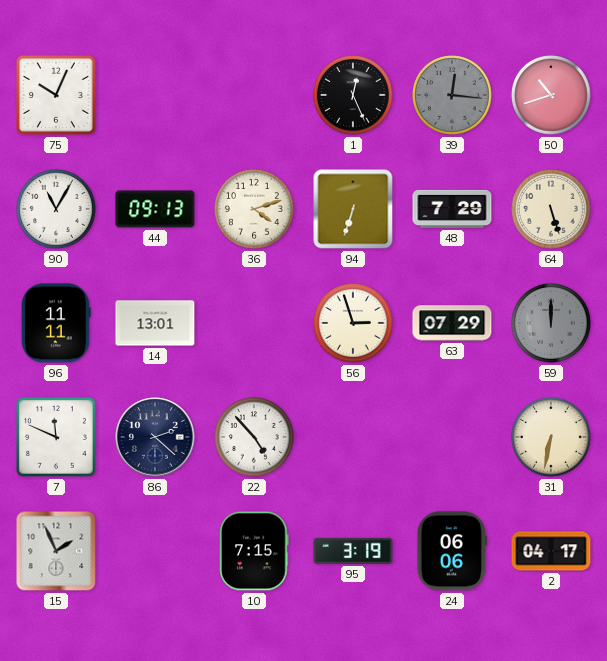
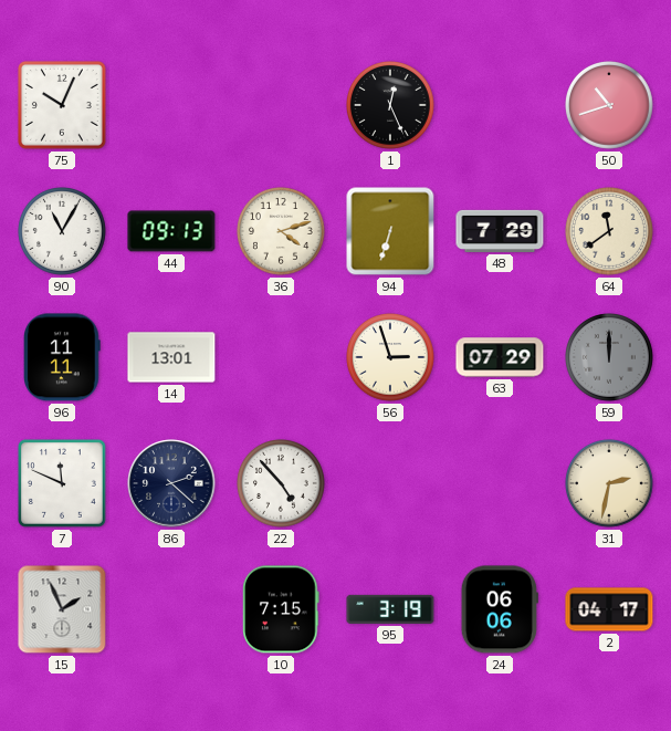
39: 12:16 -> none
64: 5:27 -> 11:39
31: 6:32 -> 2:32
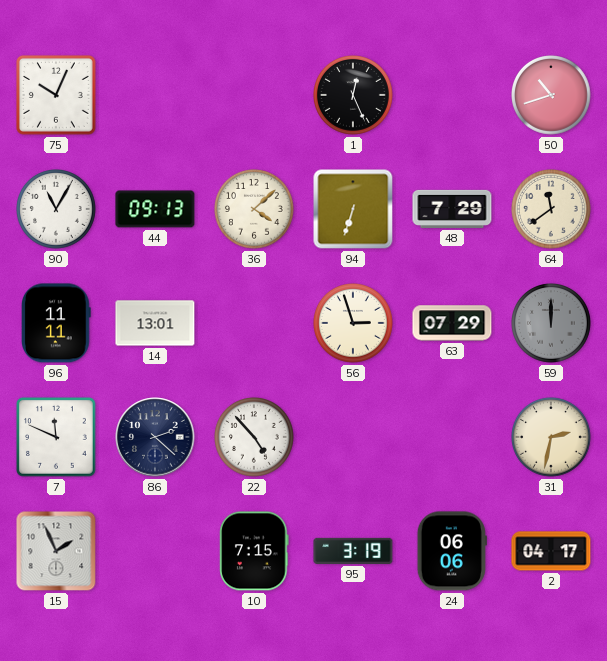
36: 4:12 -> 4:08
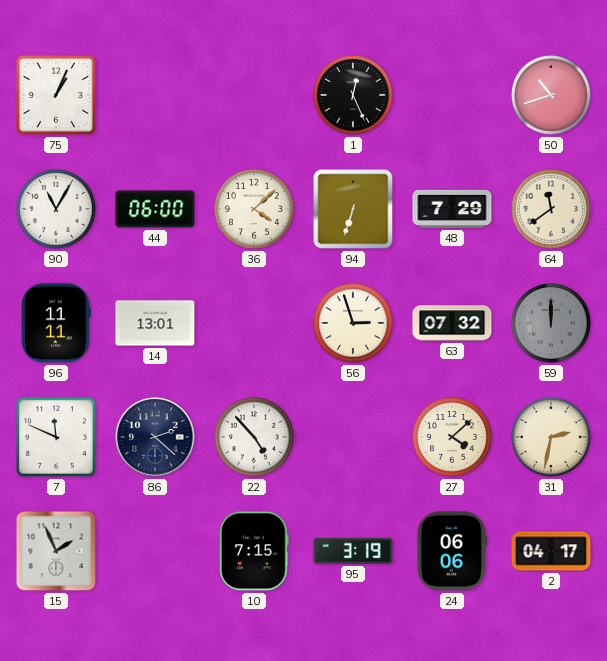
75: 10:04 -> 1:04
44: 09:13 -> 06:00
63: 07:29 -> 07:32
27: none -> 4:08
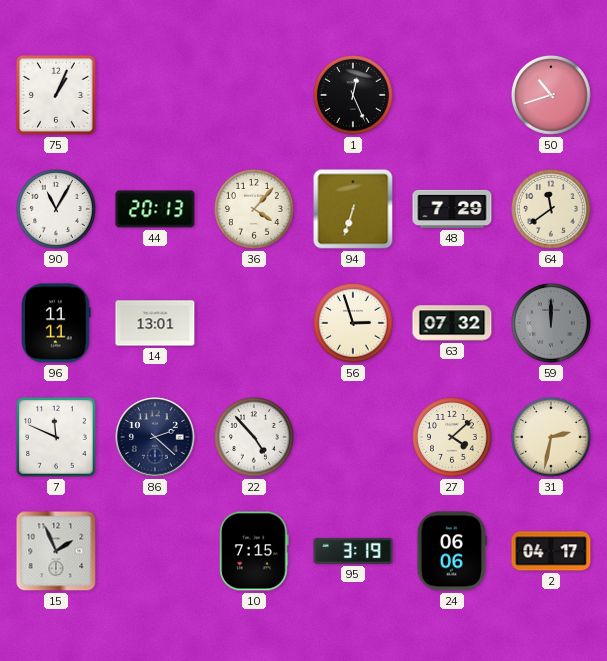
44: 06:00 -> 20:13
36: 4:08 -> 4:07
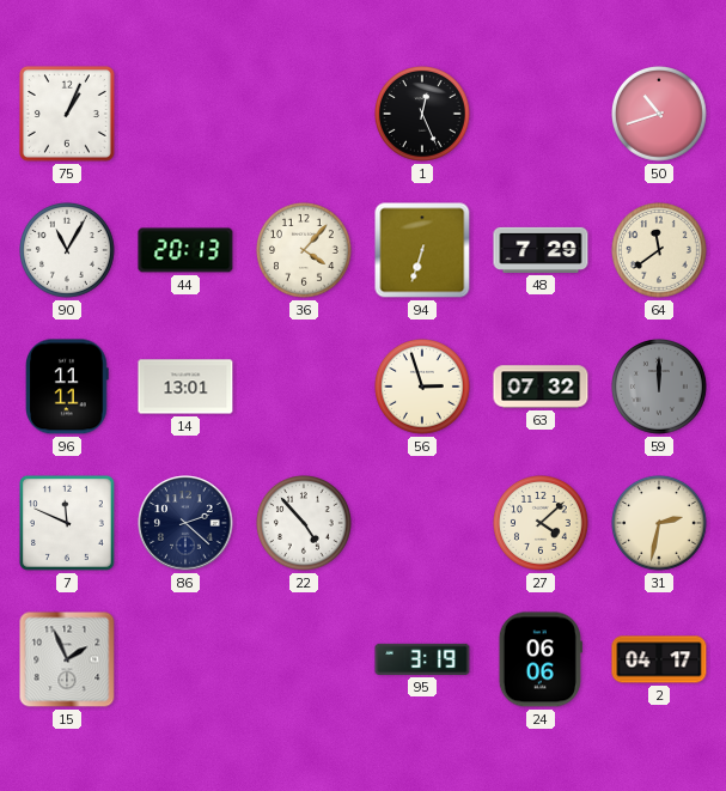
10: 7:15 -> none
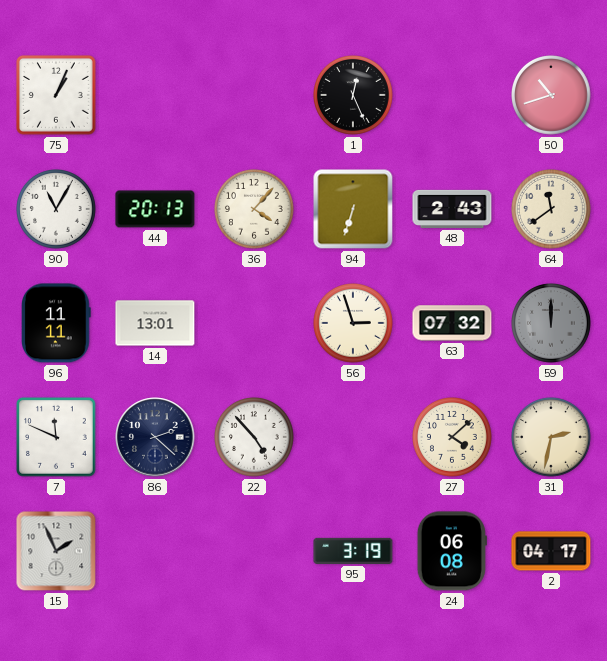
48: 7:29 -> 2:43
24: 06:06 -> 06:08
